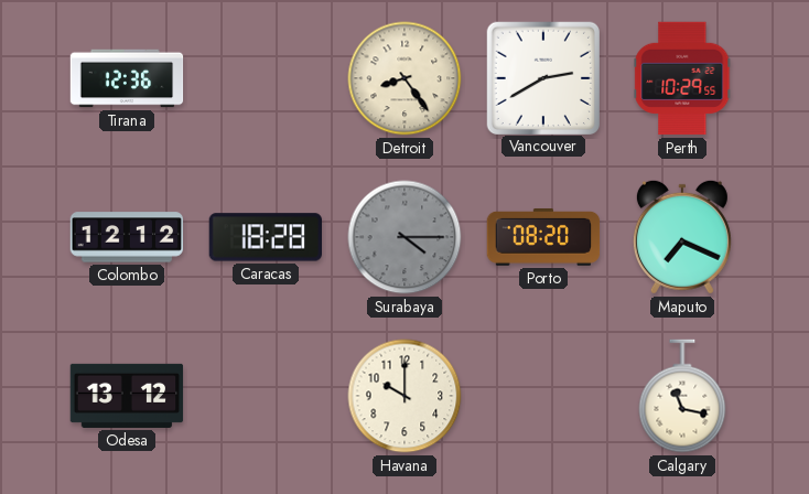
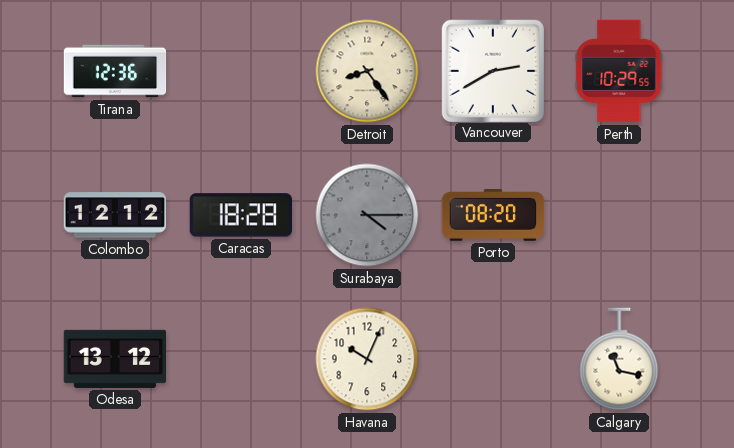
Maputo: 7:19 -> none
Havana: 10:00 -> 10:04
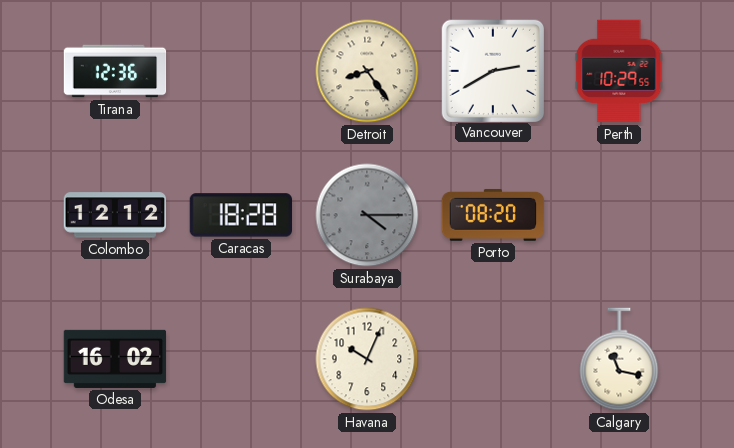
Odesa: 13:12 -> 16:02
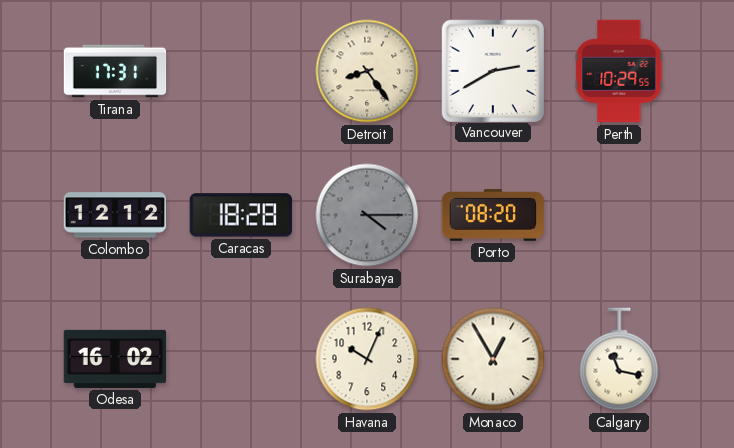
Tirana: 12:36 -> 17:31
Monaco: none -> 12:55
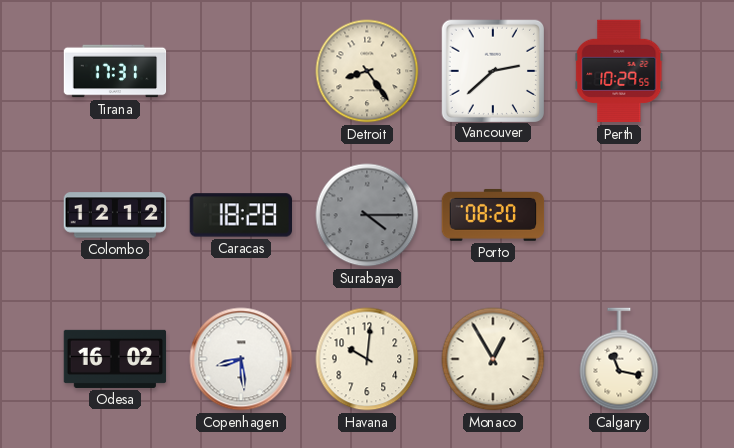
Vancouver: 2:40 -> 2:38
Copenhagen: none -> 8:29
Havana: 10:04 -> 10:01
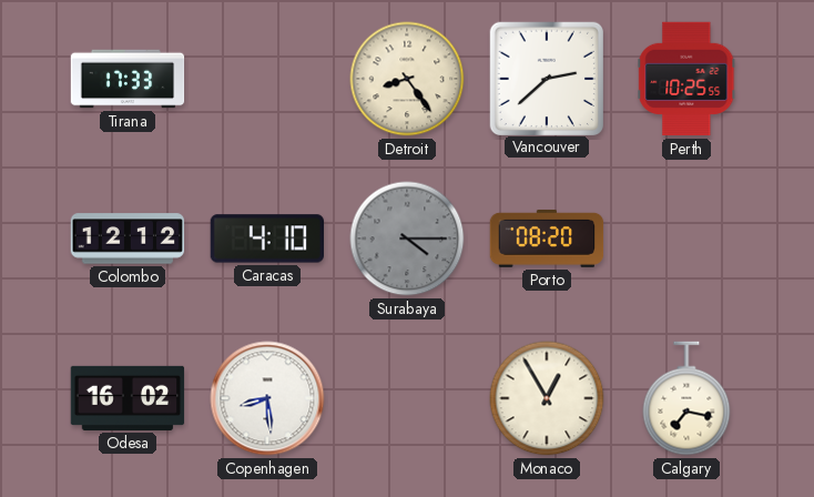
Tirana: 17:31 -> 17:33
Perth: 10:29 -> 10:25
Caracas: 18:28 -> 4:10
Havana: 10:01 -> none
Calgary: 11:17 -> 7:17
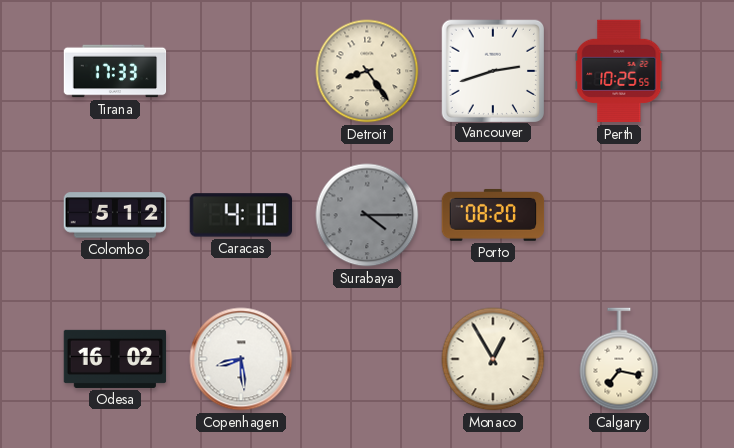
Vancouver: 2:38 -> 2:42
Colombo: 12:12 -> 5:12
